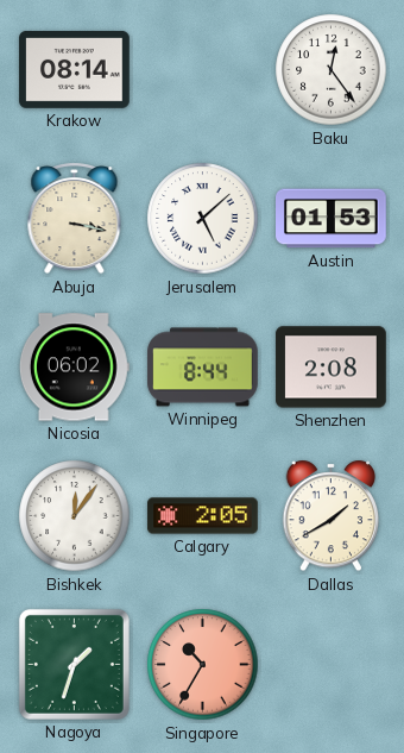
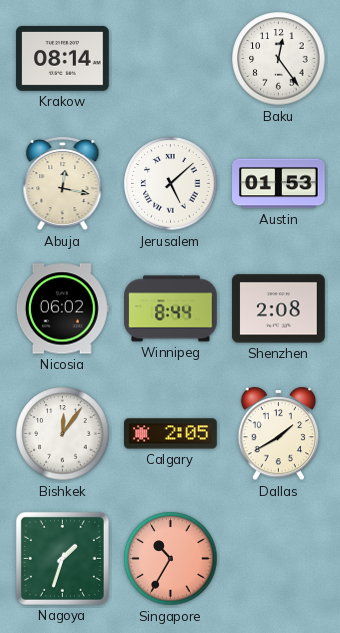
Abuja: 3:17 -> 12:17
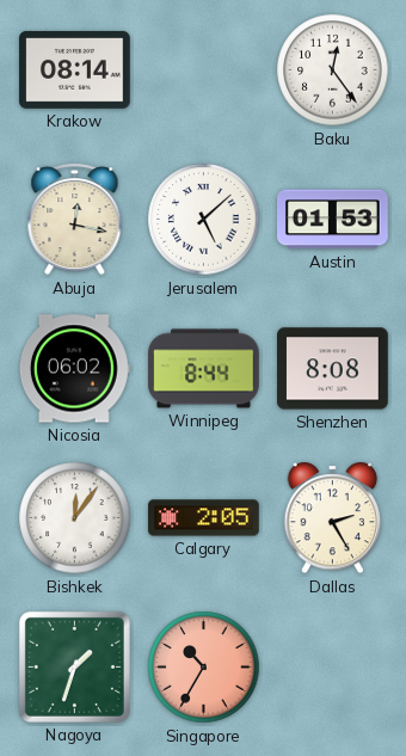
Shenzhen: 2:08 -> 8:08
Dallas: 1:40 -> 2:25
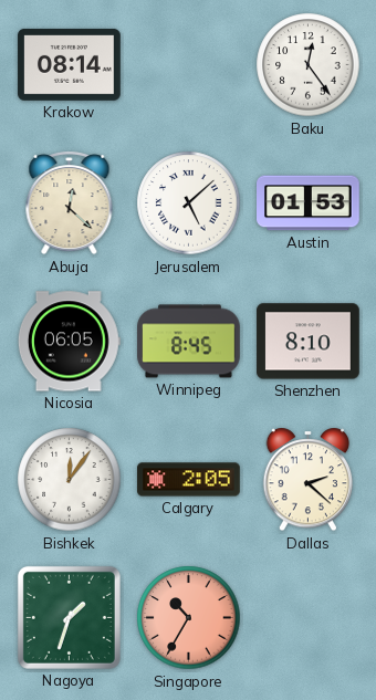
Abuja: 12:17 -> 12:22
Nicosia: 06:02 -> 06:05
Winnipeg: 8:44 -> 8:45
Shenzhen: 8:08 -> 8:10
Dallas: 2:25 -> 2:22
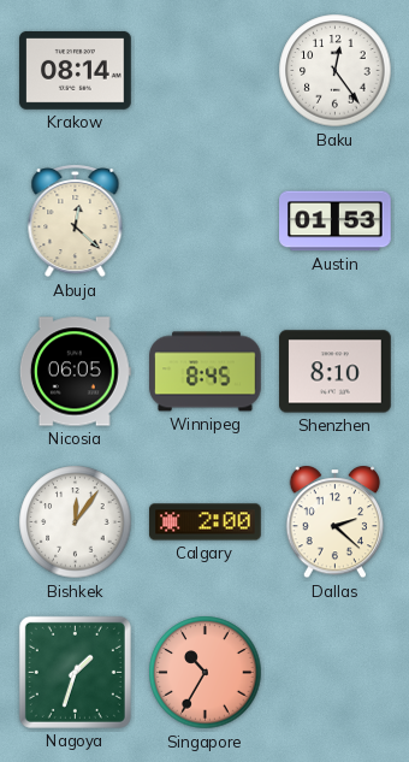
Jerusalem: 5:08 -> none
Calgary: 2:05 -> 2:00
